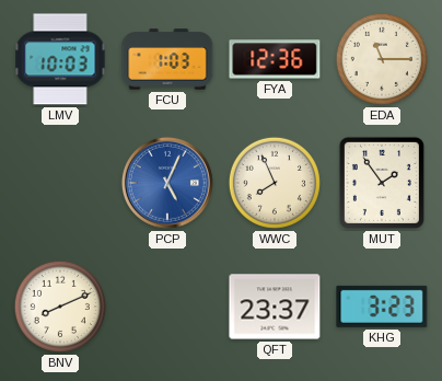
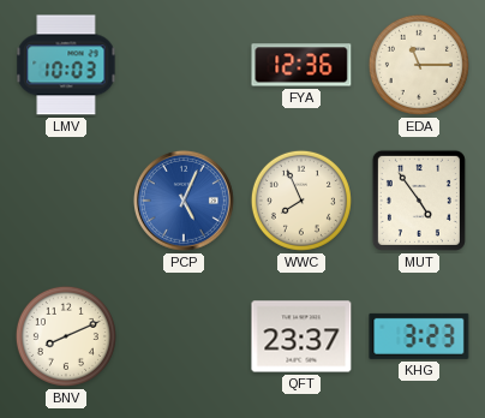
FCU: 1:03 -> none
MUT: 1:54 -> 4:54
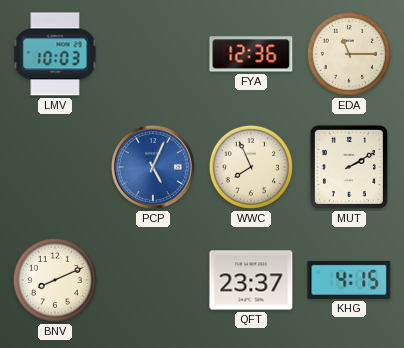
MUT: 4:54 -> 2:10
KHG: 3:23 -> 4:15
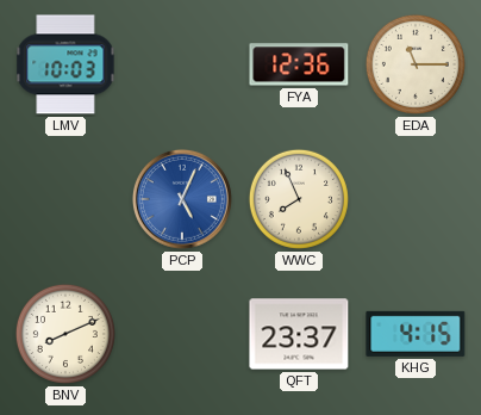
MUT: 2:10 -> none
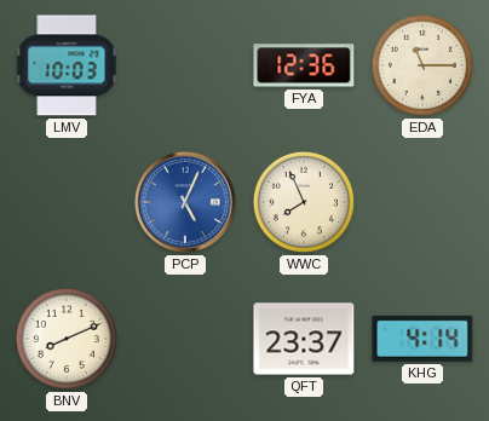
KHG: 4:15 -> 4:14
